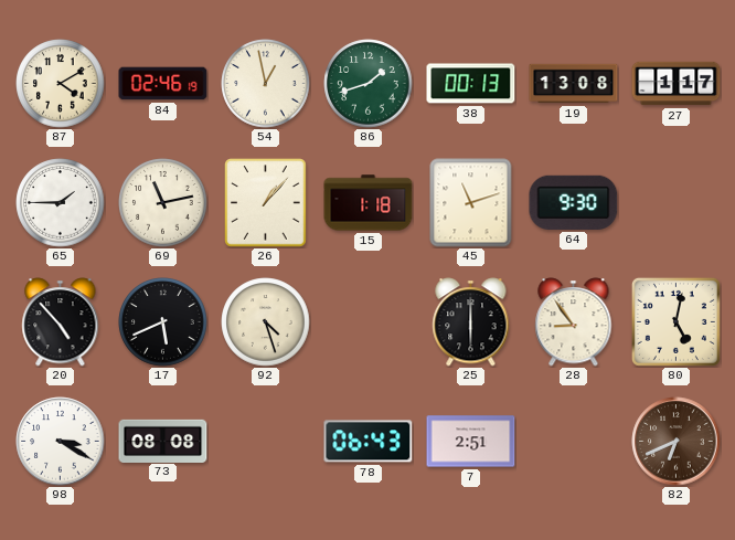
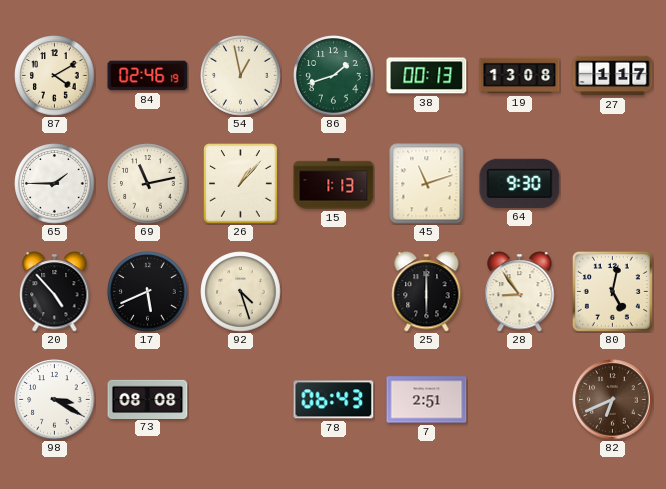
15: 1:18 -> 1:13
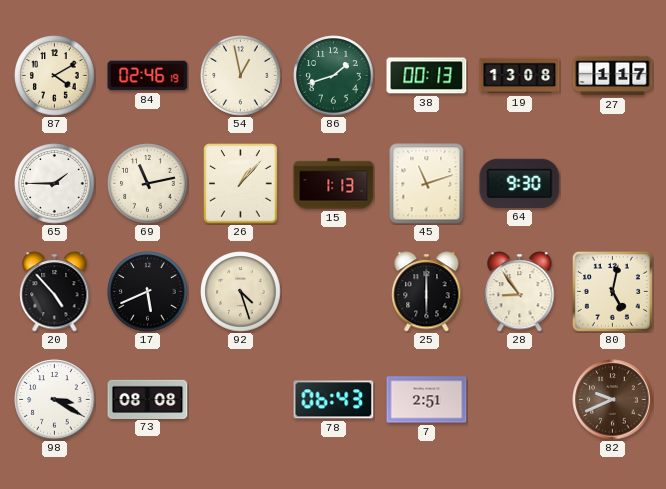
82: 6:41 -> 9:41
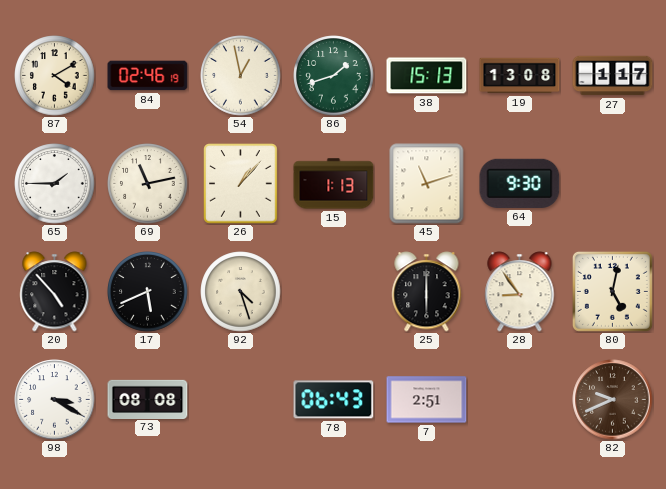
38: 00:13 -> 15:13
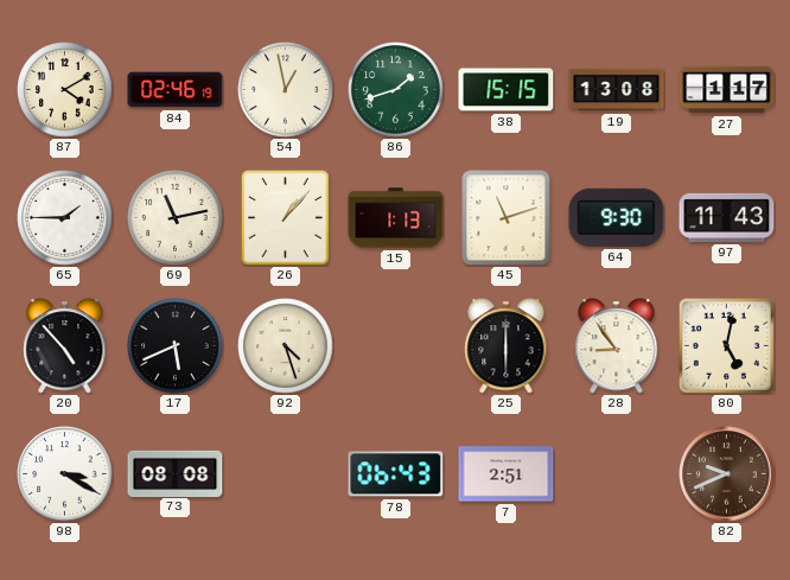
38: 15:13 -> 15:15
97: none -> 11:43
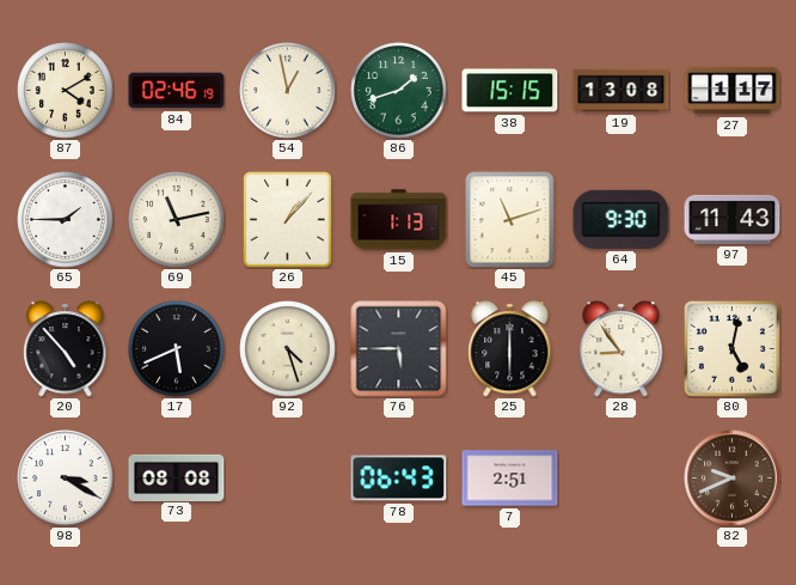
76: none -> 5:45
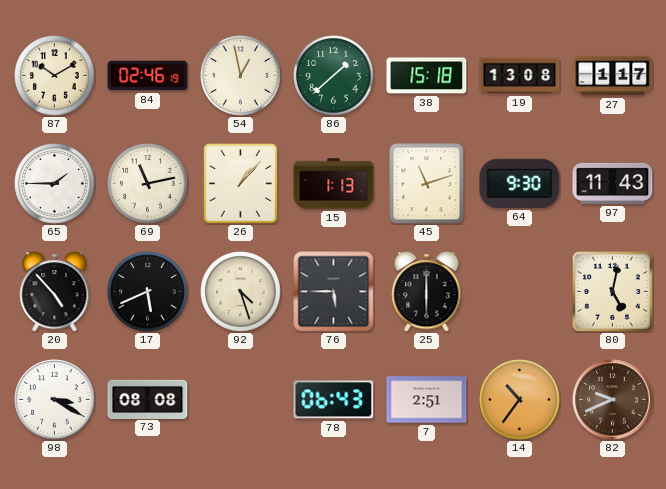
87: 4:10 -> 10:10
86: 1:42 -> 1:38
38: 15:15 -> 15:18
28: 8:54 -> none
14: none -> 10:36
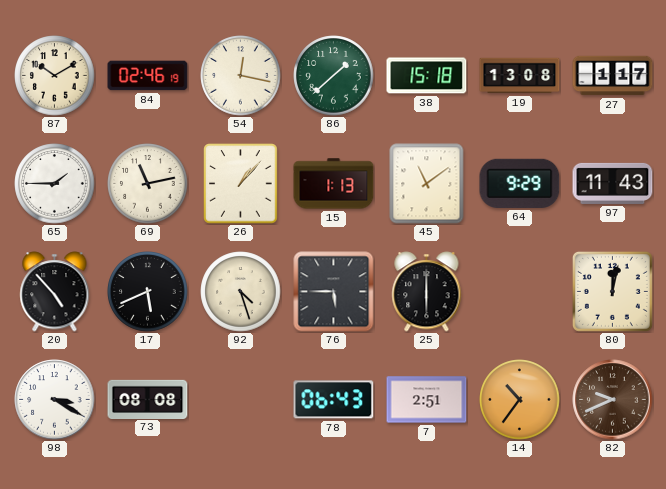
54: 12:58 -> 12:17
45: 11:12 -> 11:09
64: 9:30 -> 9:29
80: 5:02 -> 12:02
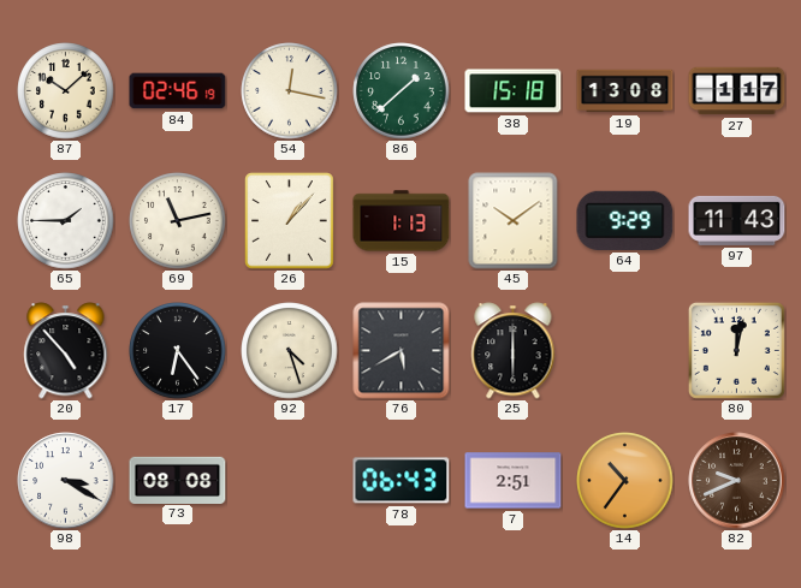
87: 10:10 -> 10:08
45: 11:09 -> 10:09
17: 5:41 -> 6:24
76: 5:45 -> 5:40
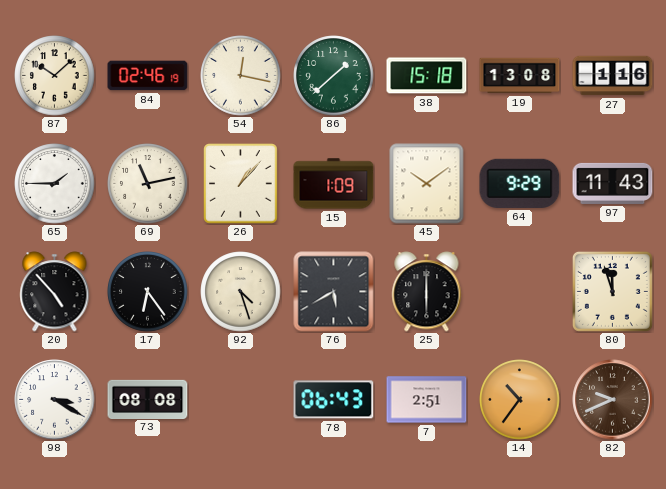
27: 1:17 -> 1:16
15: 1:13 -> 1:09
80: 12:02 -> 11:57
